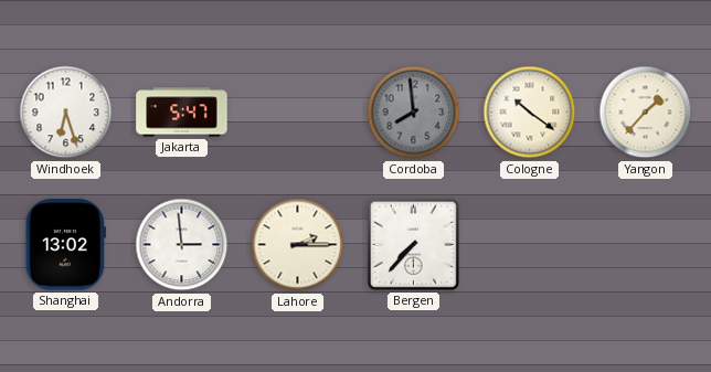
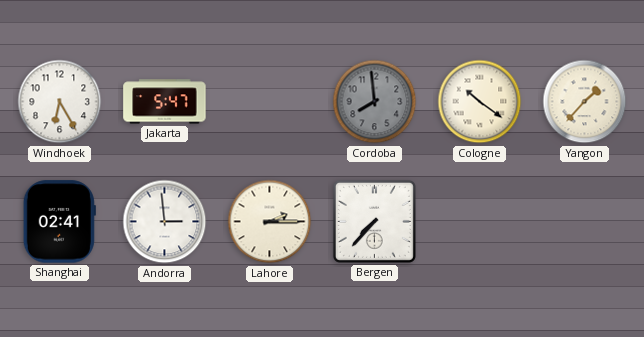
Windhoek: 6:27 -> 6:25
Shanghai: 13:02 -> 02:41
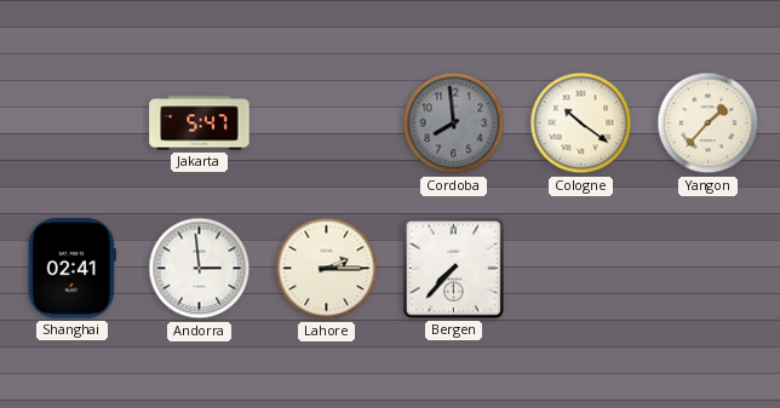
Windhoek: 6:25 -> none
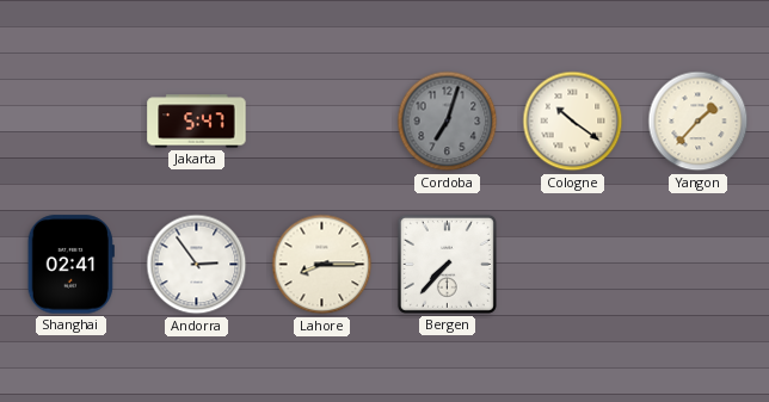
Cordoba: 7:59 -> 7:03
Andorra: 2:59 -> 2:54
Lahore: 2:15 -> 8:15
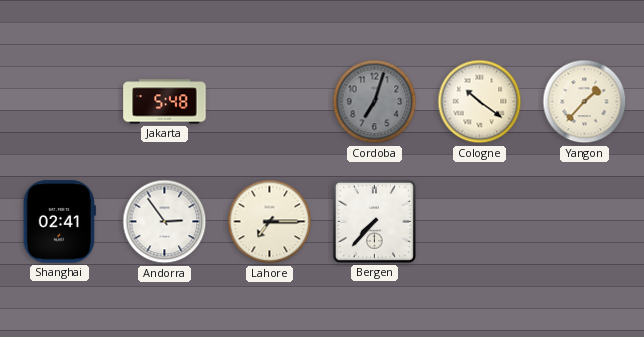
Jakarta: 5:47 -> 5:48
Lahore: 8:15 -> 7:15
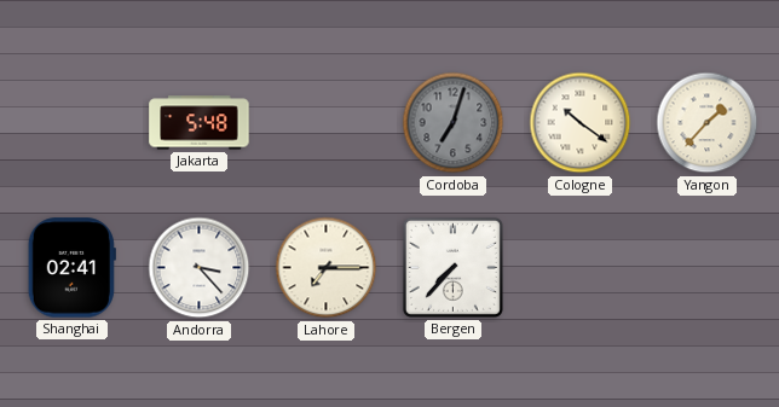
Andorra: 2:54 -> 3:23
